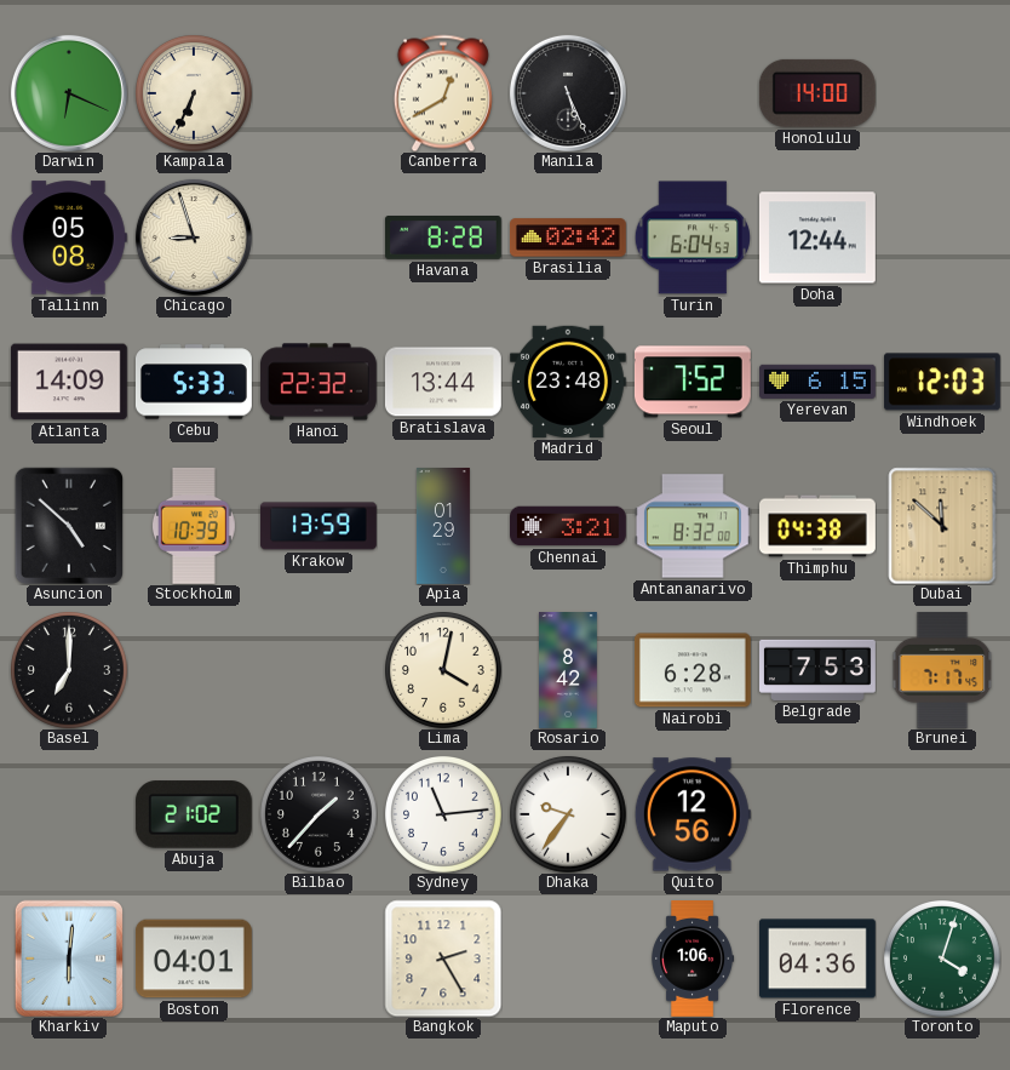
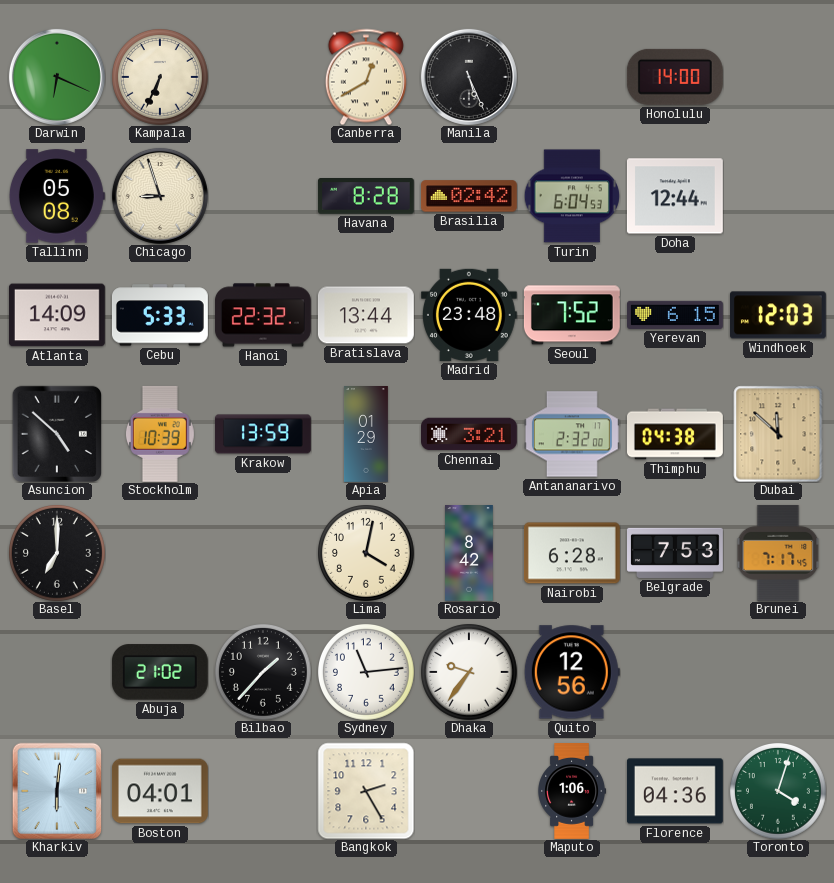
Antananarivo: 8:32 -> 2:32
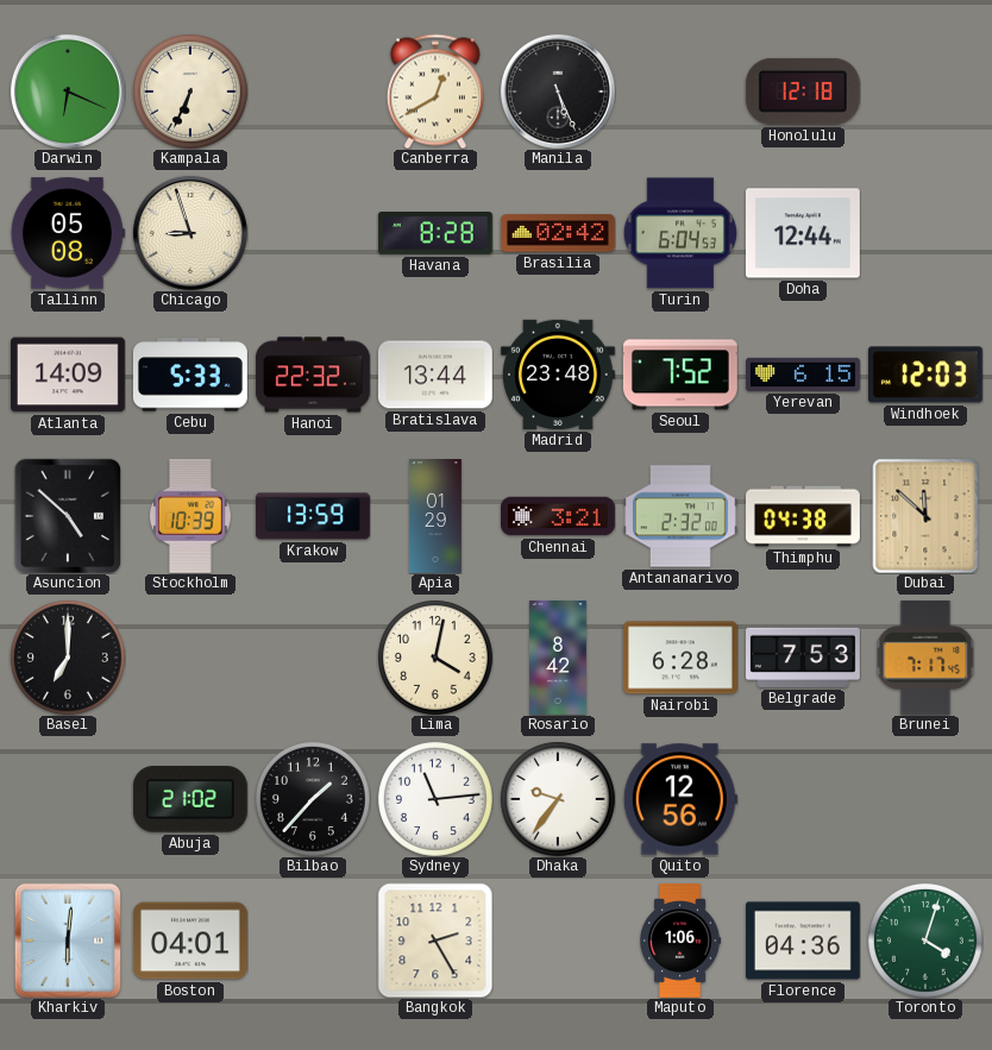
Honolulu: 14:00 -> 12:18
